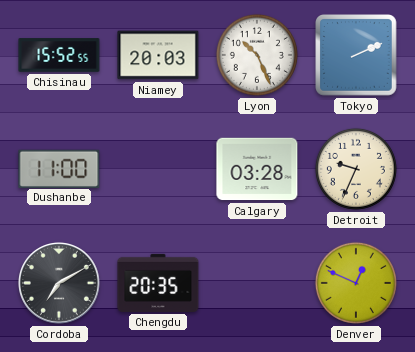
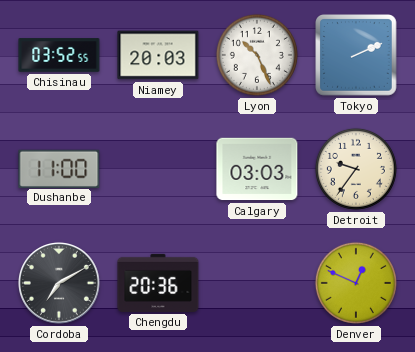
Chisinau: 15:52 -> 03:52
Calgary: 03:28 -> 03:03
Detroit: 9:34 -> 9:36
Chengdu: 20:35 -> 20:36
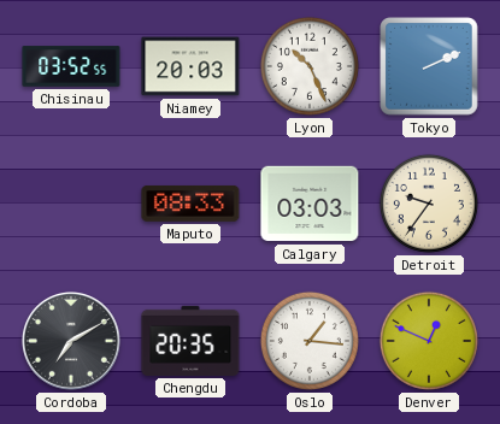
Dushanbe: 11:00 -> none
Maputo: none -> 08:33
Chengdu: 20:36 -> 20:35
Oslo: none -> 1:16
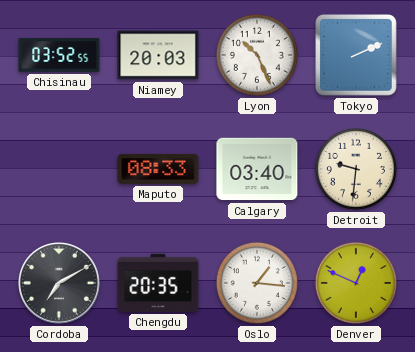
Calgary: 03:03 -> 03:40
Detroit: 9:36 -> 9:31
